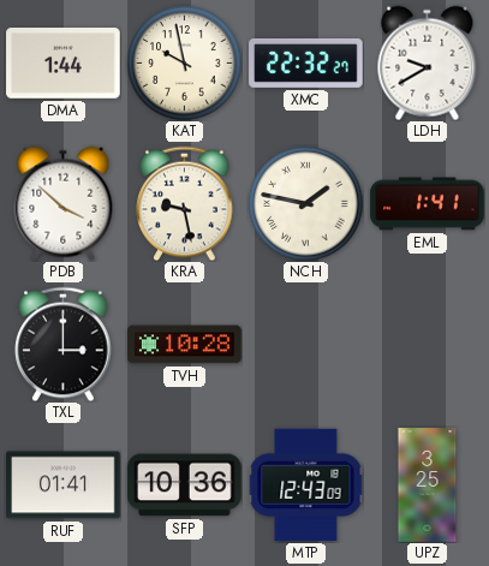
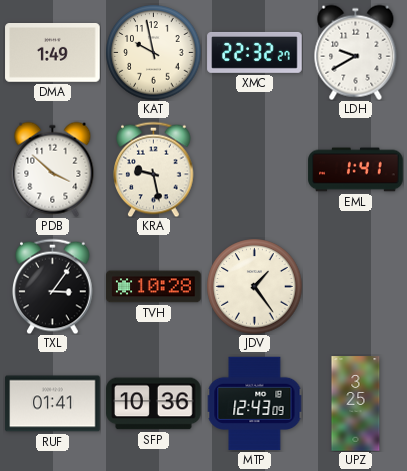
DMA: 1:44 -> 1:49
NCH: 1:47 -> none
TXL: 3:00 -> 3:06
JDV: none -> 1:24
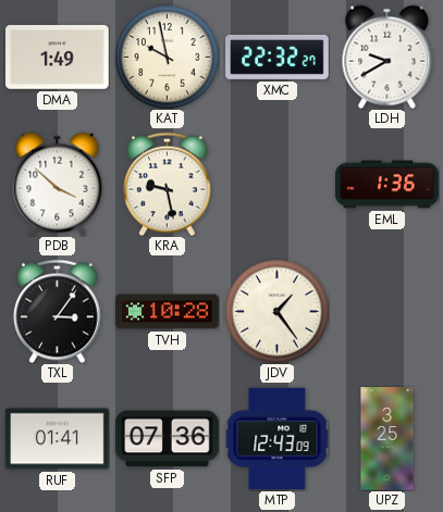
EML: 1:41 -> 1:36
SFP: 10:36 -> 07:36
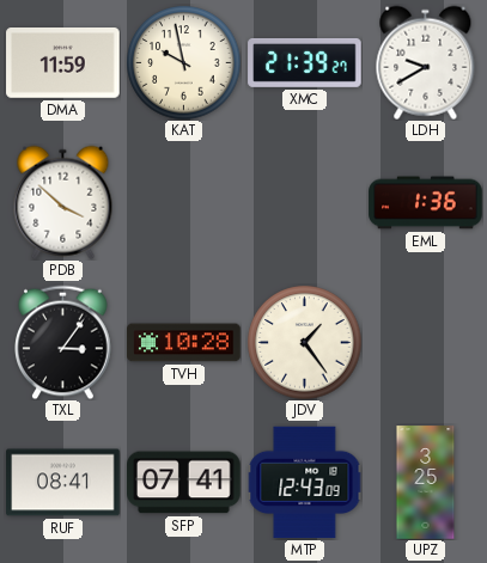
DMA: 1:49 -> 11:59
XMC: 22:32 -> 21:39
KRA: 9:28 -> none
RUF: 01:41 -> 08:41
SFP: 07:36 -> 07:41
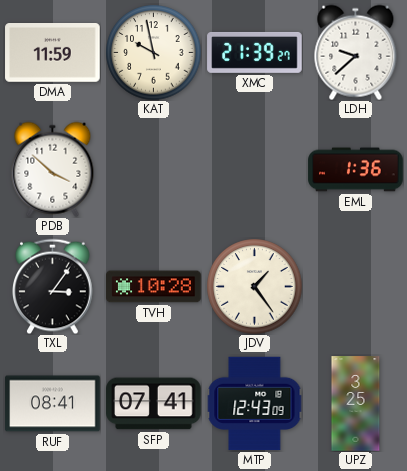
LDH: 9:40 -> 9:38
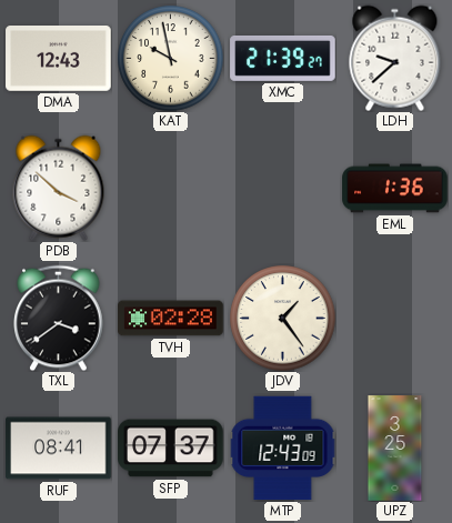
DMA: 11:59 -> 12:43
TXL: 3:06 -> 3:39
TVH: 10:28 -> 02:28
SFP: 07:41 -> 07:37
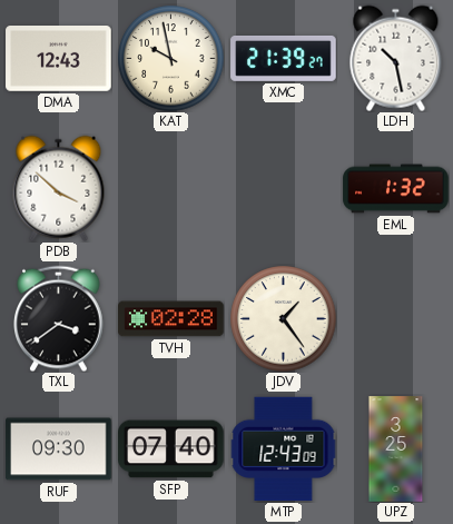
LDH: 9:38 -> 10:28
EML: 1:36 -> 1:32
RUF: 08:41 -> 09:30
SFP: 07:37 -> 07:40
